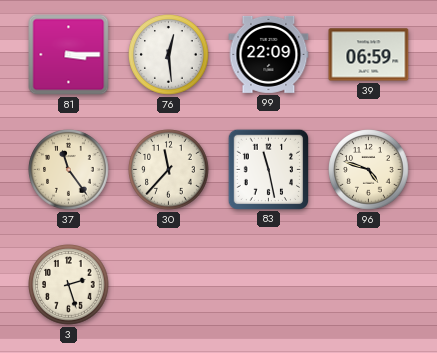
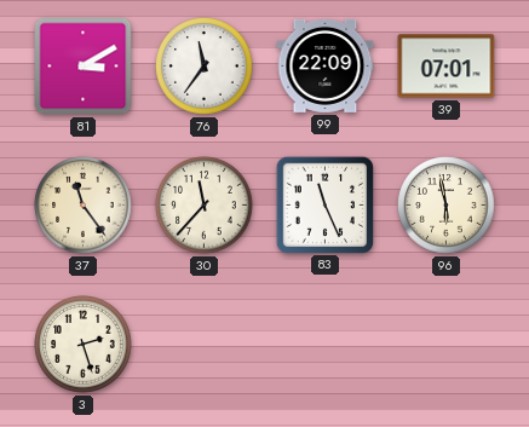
81: 3:15 -> 3:10
76: 12:29 -> 11:36
39: 06:59 -> 07:01
83: 11:28 -> 11:26
96: 4:48 -> 5:58
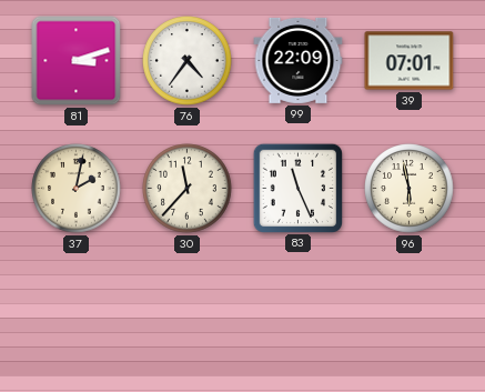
81: 3:10 -> 3:12
76: 11:36 -> 4:36
37: 11:24 -> 2:02
3: 2:27 -> none
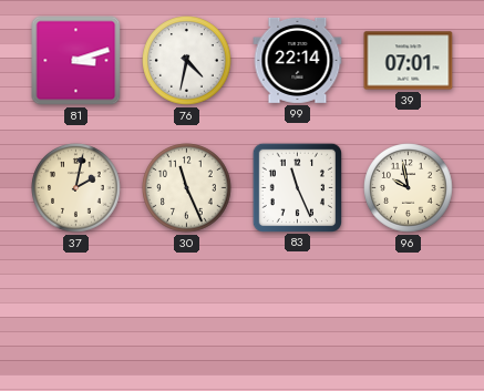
76: 4:36 -> 4:32
99: 22:09 -> 22:14
30: 11:37 -> 11:26
96: 5:58 -> 9:58
